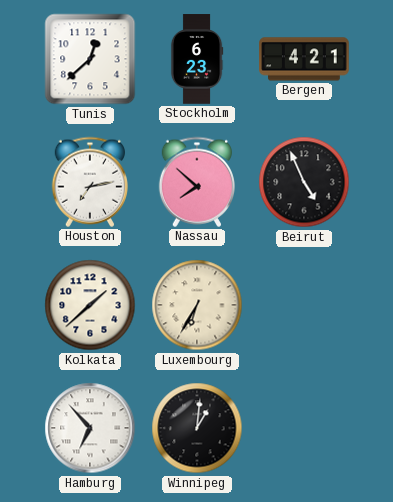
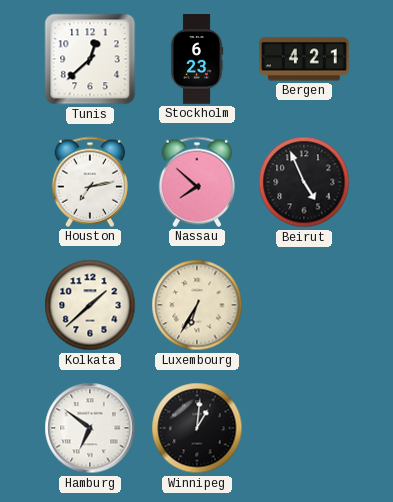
Hamburg: 6:53 -> 6:51
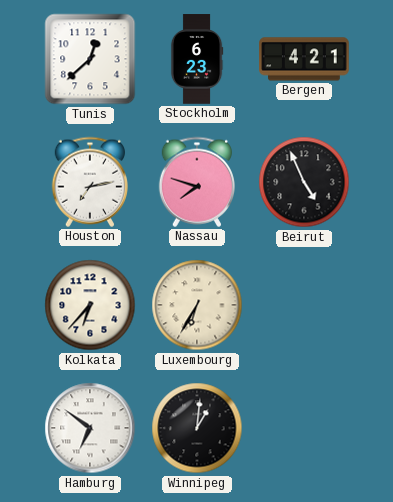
Nassau: 7:52 -> 7:48
Kolkata: 1:38 -> 6:37
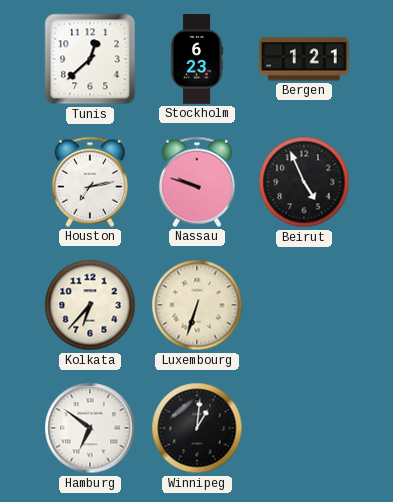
Bergen: 4:21 -> 1:21
Nassau: 7:48 -> 9:48
Luxembourg: 6:35 -> 6:33
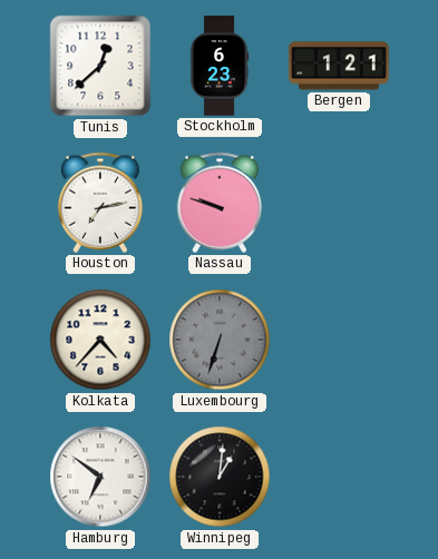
Beirut: 4:56 -> none
Kolkata: 6:37 -> 4:37
Luxembourg dial: cream -> grey
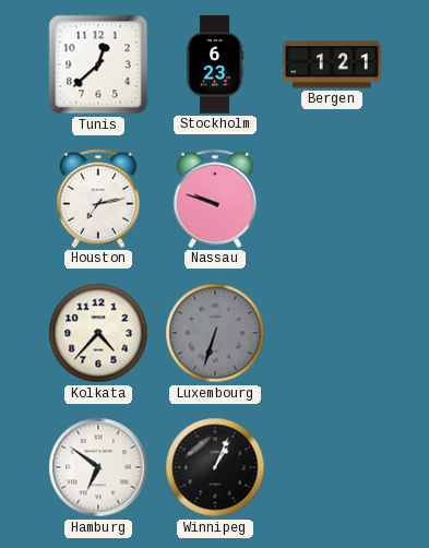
Winnipeg: 1:01 -> 1:04
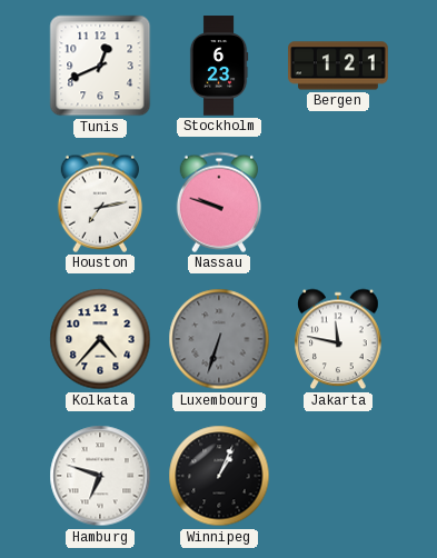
Tunis: 12:38 -> 12:41
Jakarta: none -> 11:47
Hamburg: 6:51 -> 6:48
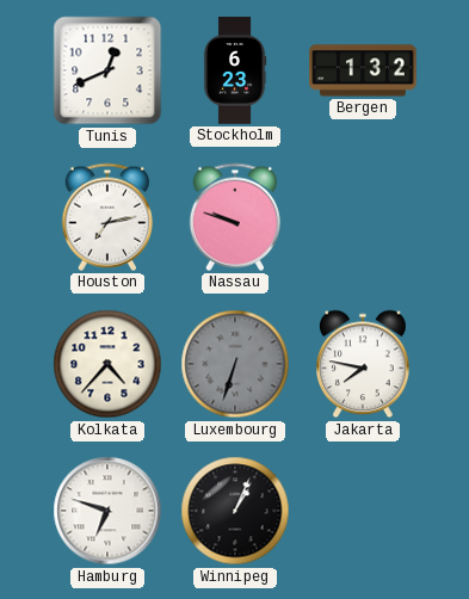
Bergen: 1:21 -> 1:32
Jakarta: 11:47 -> 7:47
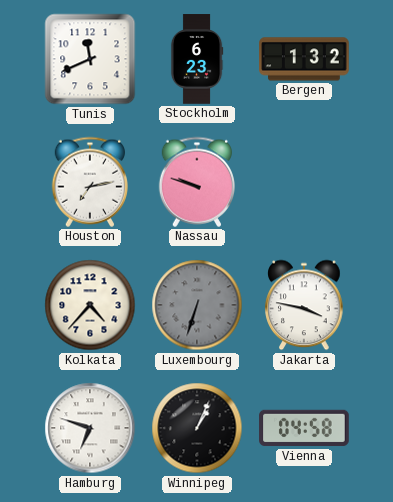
Tunis: 12:41 -> 11:41
Jakarta: 7:47 -> 3:47
Vienna: none -> 04:58
